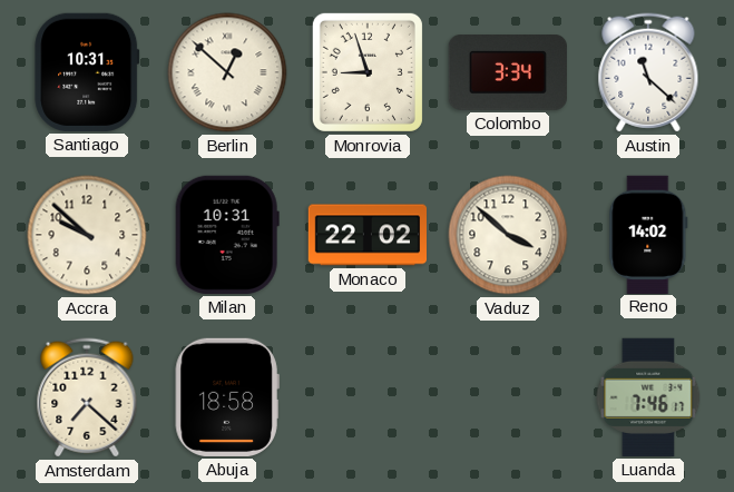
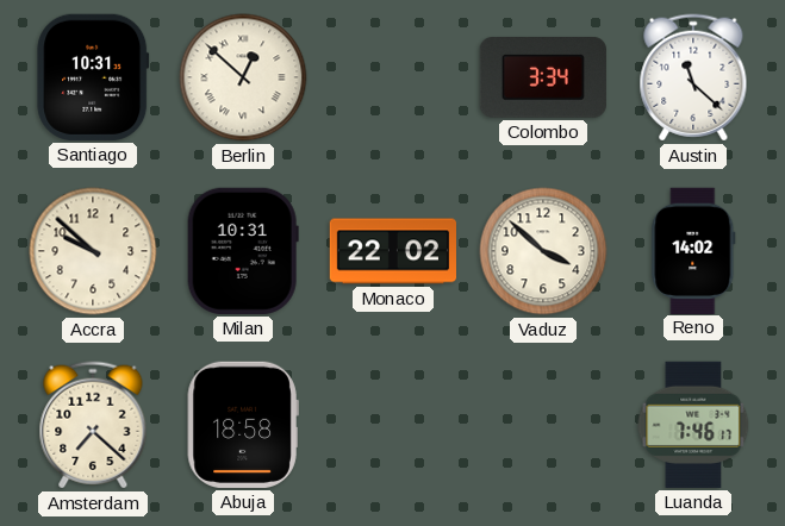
Monrovia: 8:57 -> none
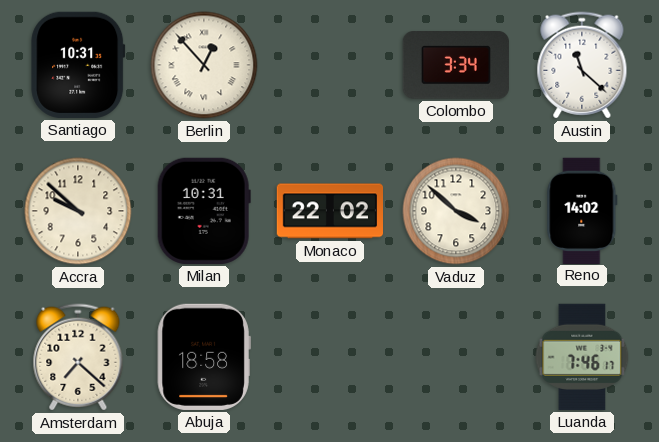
Berlin: 12:52 -> 12:53
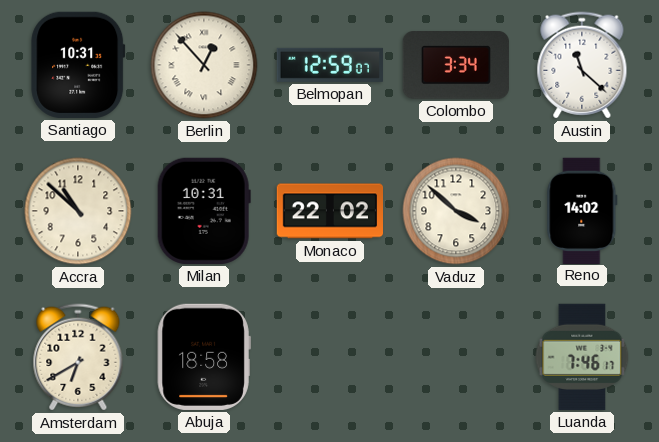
Belmopan: none -> 12:59
Accra: 9:52 -> 10:52
Amsterdam: 7:22 -> 6:40
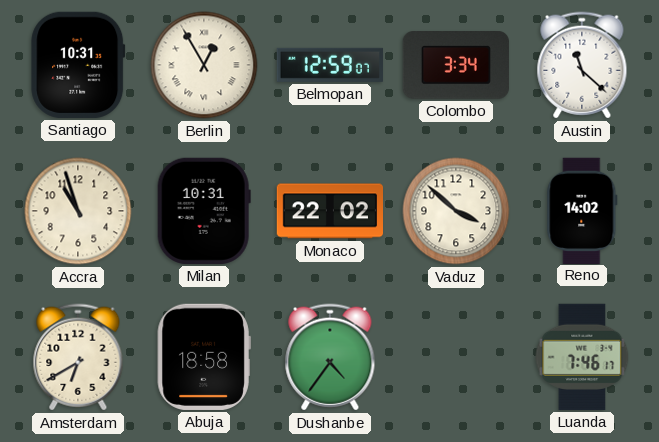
Berlin: 12:53 -> 12:55
Accra: 10:52 -> 10:57
Dushanbe: none -> 4:36
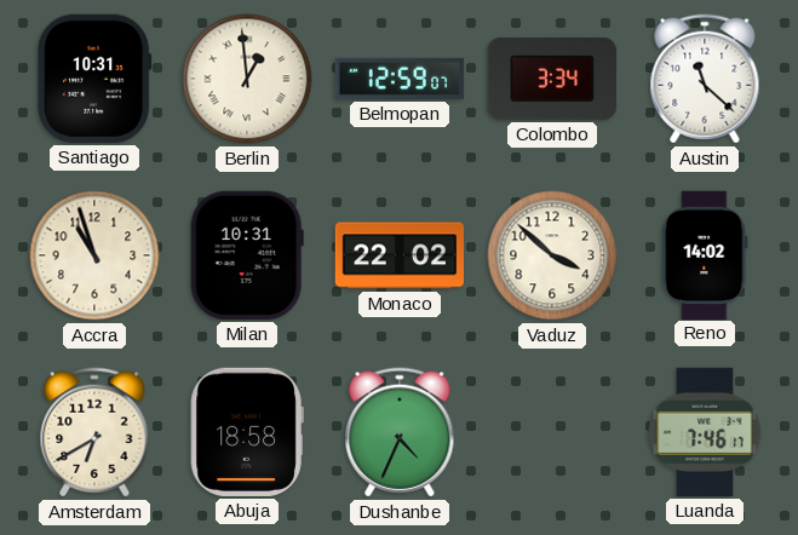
Berlin: 12:55 -> 12:59
Dushanbe: 4:36 -> 4:34
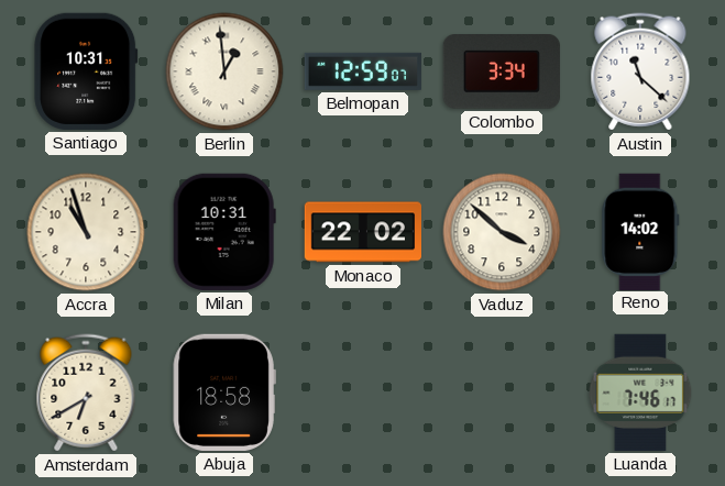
Dushanbe: 4:34 -> none
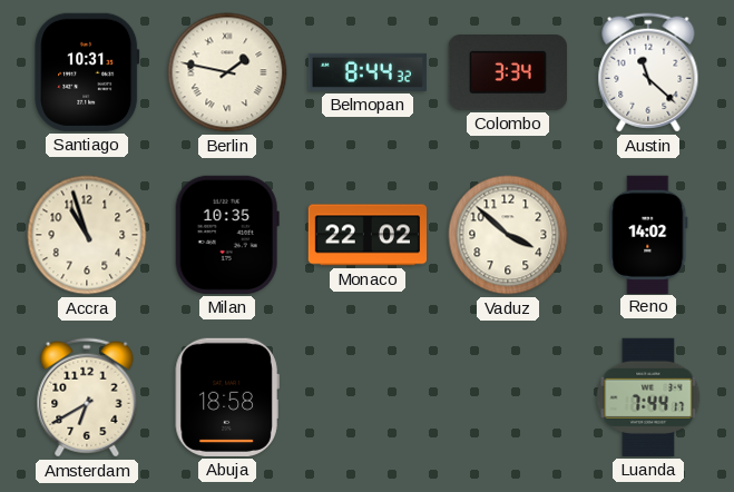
Berlin: 12:59 -> 1:47
Belmopan: 12:59 -> 8:44
Milan: 10:31 -> 10:35
Luanda: 7:46 -> 7:44
